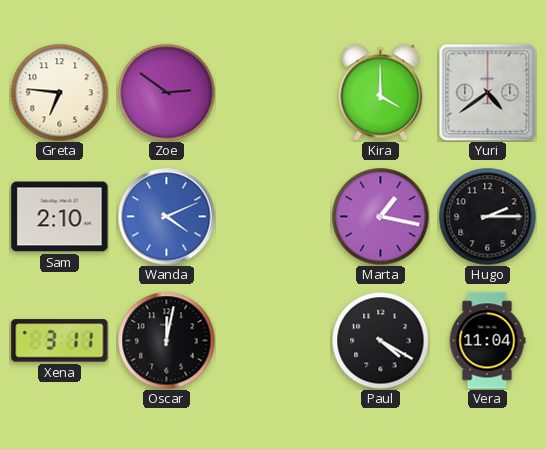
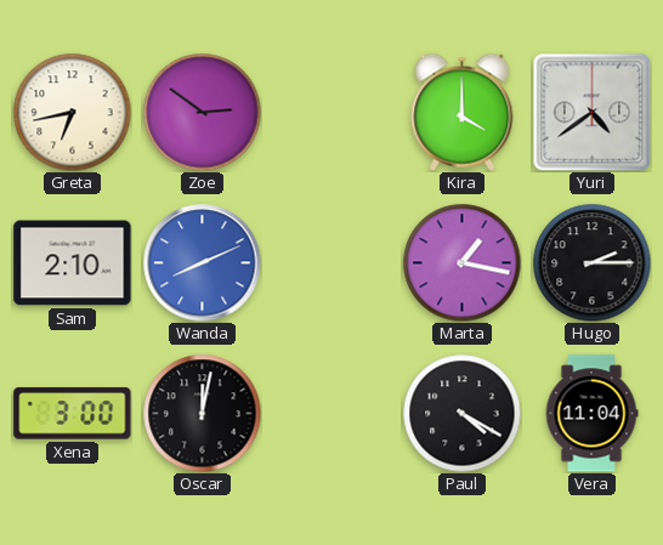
Greta: 6:46 -> 6:43
Wanda: 4:11 -> 8:11
Xena: 3:11 -> 3:00
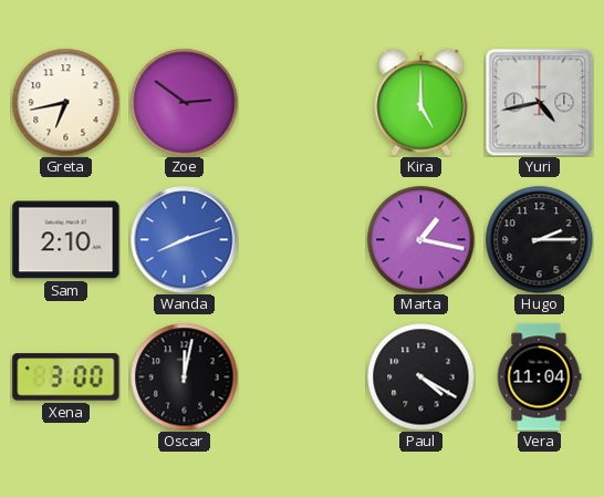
Kira: 4:00 -> 5:00
Yuri: 4:39 -> 4:43
Wanda: 8:11 -> 8:12
